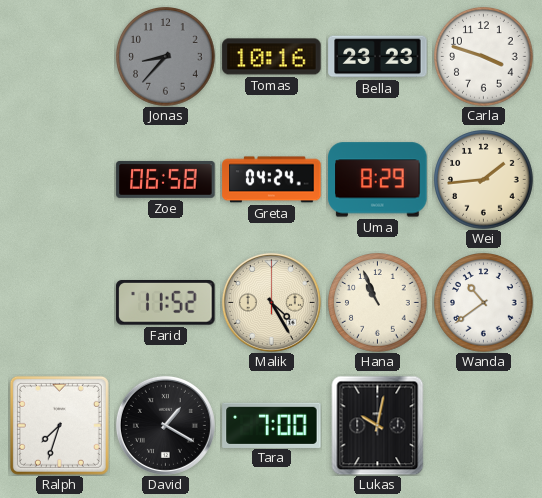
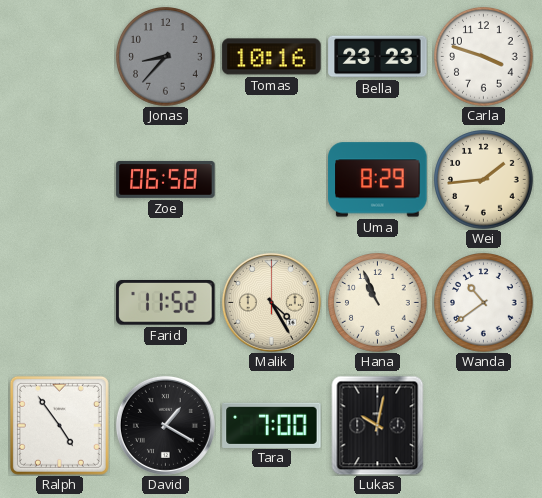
Greta: 04:24 -> none
Ralph: 7:33 -> 4:54
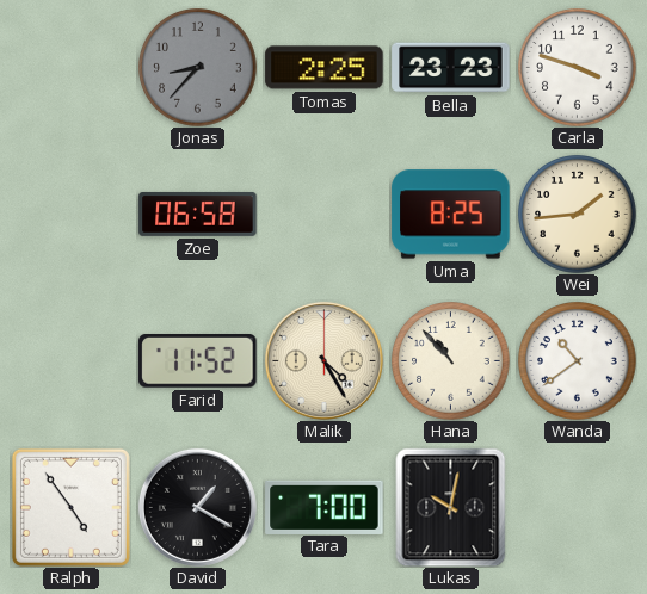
Tomas: 10:16 -> 2:25
Uma: 8:29 -> 8:25
Hana: 10:56 -> 10:53
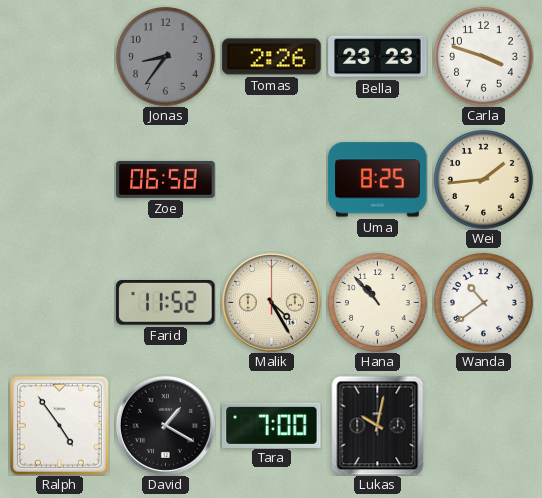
Jonas: 8:37 -> 8:36
Tomas: 2:25 -> 2:26
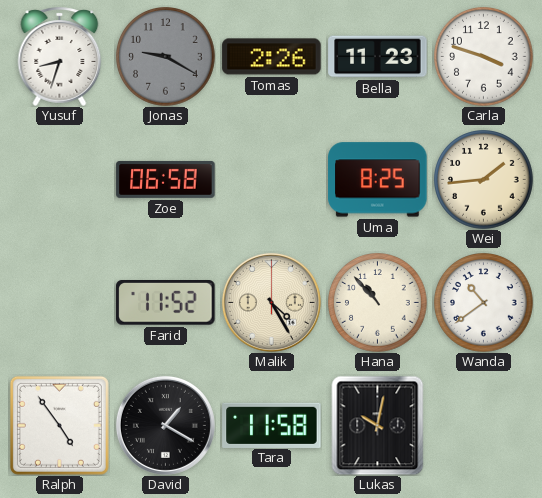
Yusuf: none -> 8:33
Jonas: 8:36 -> 9:20
Bella: 23:23 -> 11:23
Tara: 7:00 -> 11:58
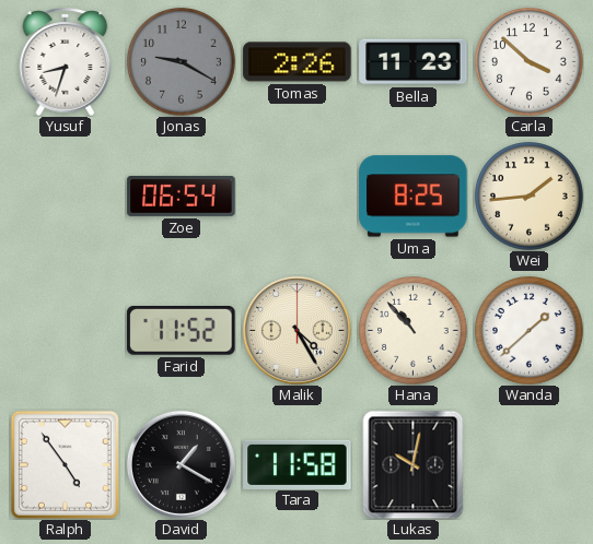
Carla: 3:48 -> 3:52
Zoe: 06:58 -> 06:54
Wanda: 10:39 -> 1:38
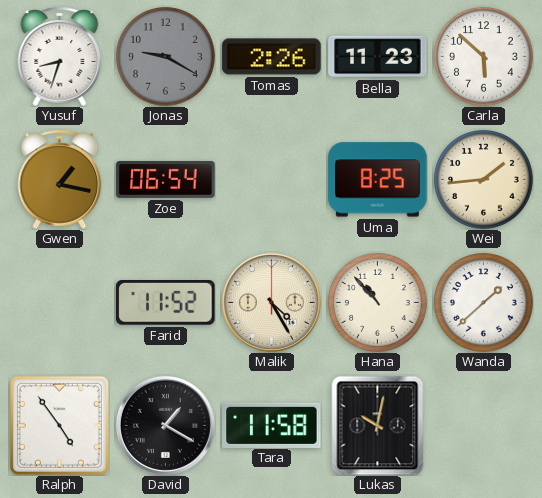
Carla: 3:52 -> 5:52
Gwen: none -> 1:17
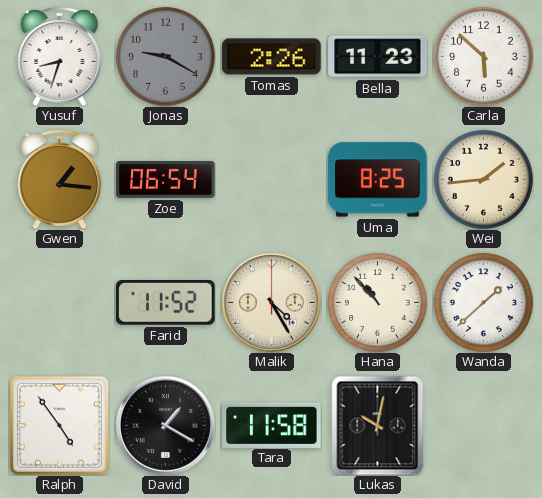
Gwen: 1:17 -> 1:16
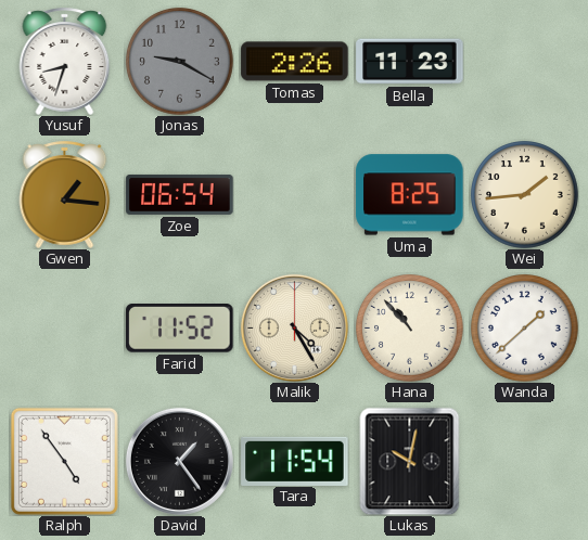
Carla: 5:52 -> none
David: 1:20 -> 1:24
Tara: 11:58 -> 11:54
